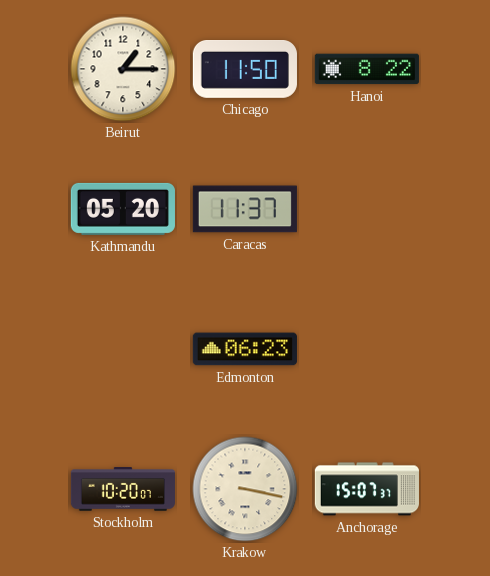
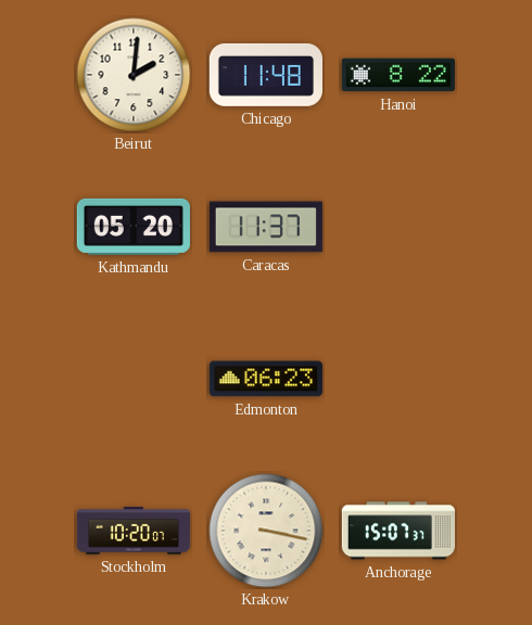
Beirut: 1:15 -> 2:01
Chicago: 11:50 -> 11:48
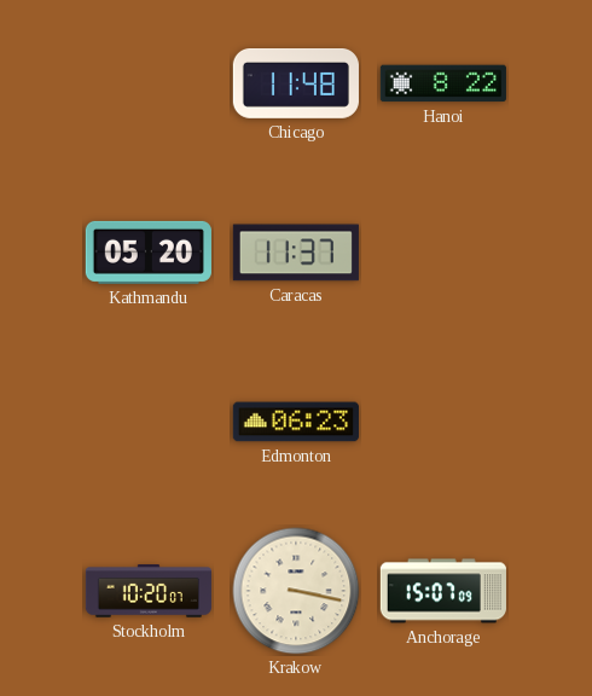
Beirut: 2:01 -> none
Anchorage: 15:07:37 -> 15:07:09
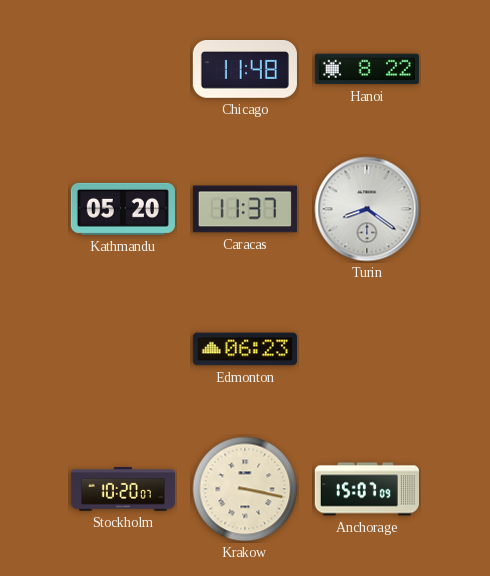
Turin: none -> 8:21
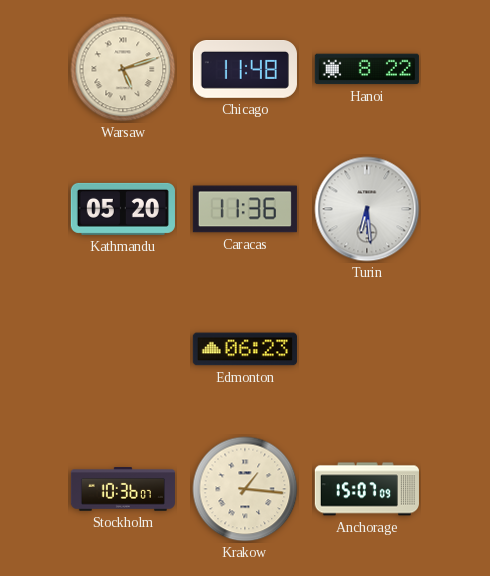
Warsaw: none -> 5:12
Caracas: 11:37 -> 11:36
Turin: 8:21 -> 6:29
Stockholm: 10:20 -> 10:36
Krakow: 3:17 -> 1:16
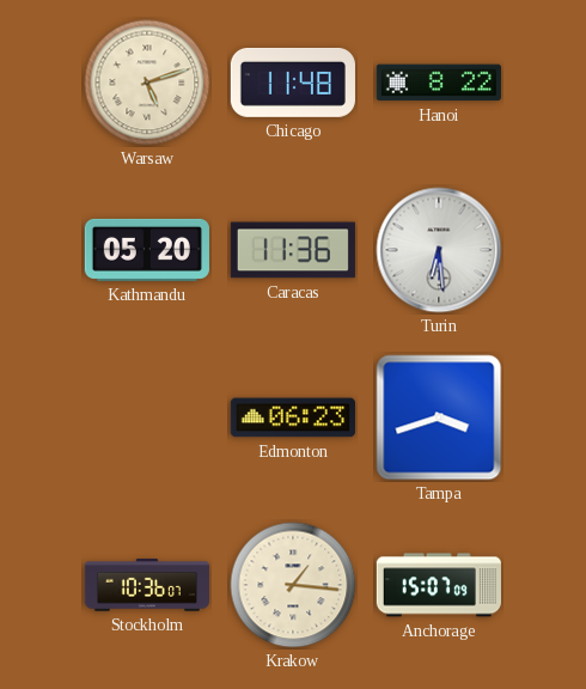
Tampa: none -> 3:42
